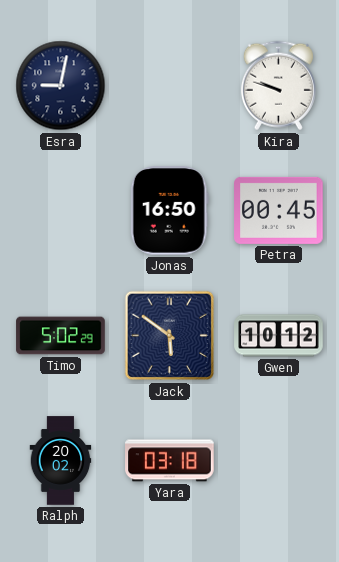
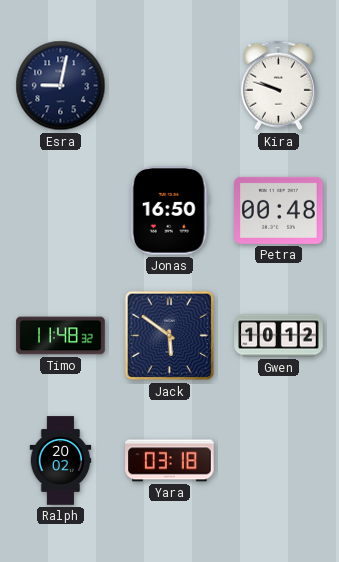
Petra: 00:45 -> 00:48
Timo: 5:02 -> 11:48
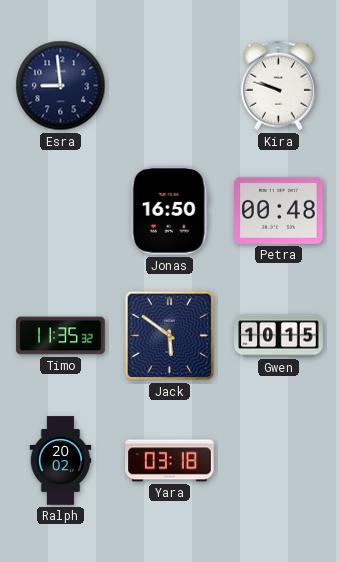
Esra: 9:02 -> 8:59
Timo: 11:48 -> 11:35
Gwen: 10:12 -> 10:15
